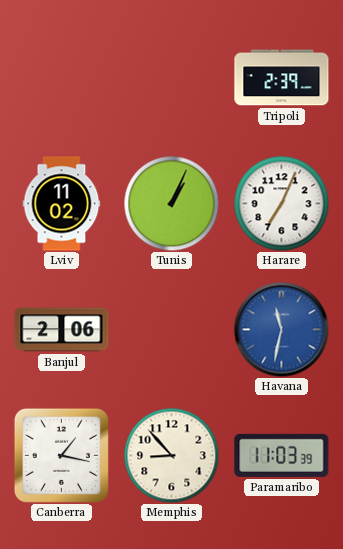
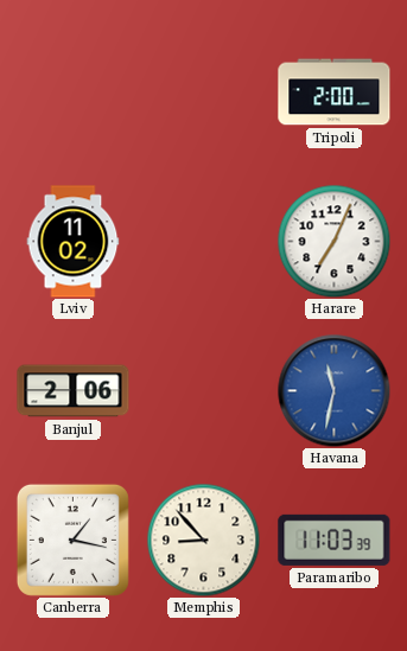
Tripoli: 2:39 -> 2:00
Tunis: 1:04 -> none
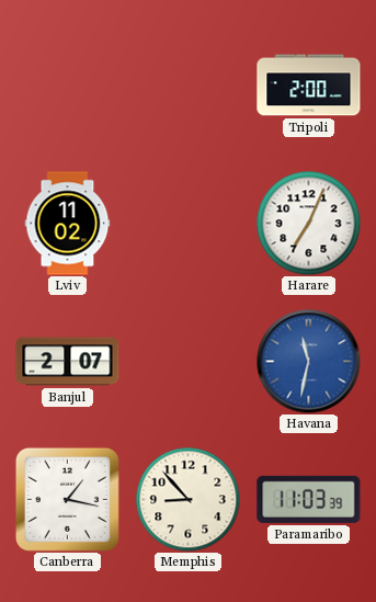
Banjul: 2:06 -> 2:07
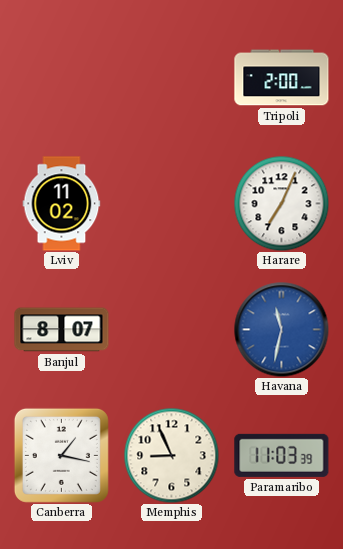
Banjul: 2:07 -> 8:07
Memphis: 8:53 -> 8:56
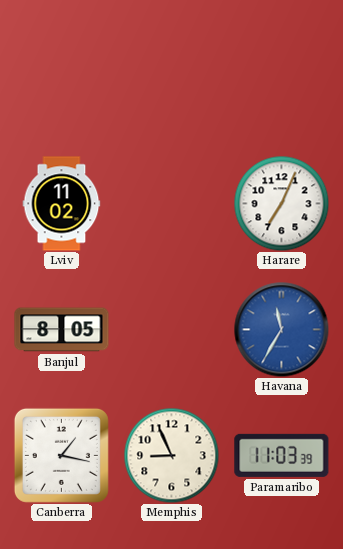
Tripoli: 2:00 -> none
Banjul: 8:07 -> 8:05
Havana: 11:32 -> 11:35
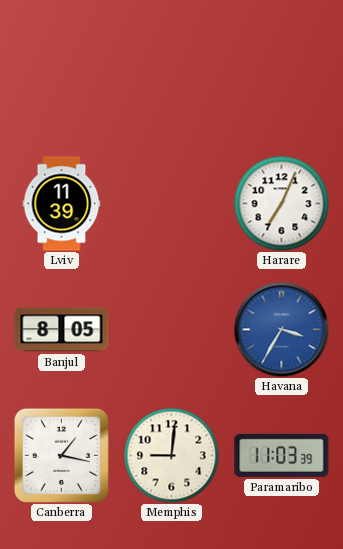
Lviv: 11:02 -> 11:39
Havana: 11:35 -> 3:35
Memphis: 8:56 -> 9:01
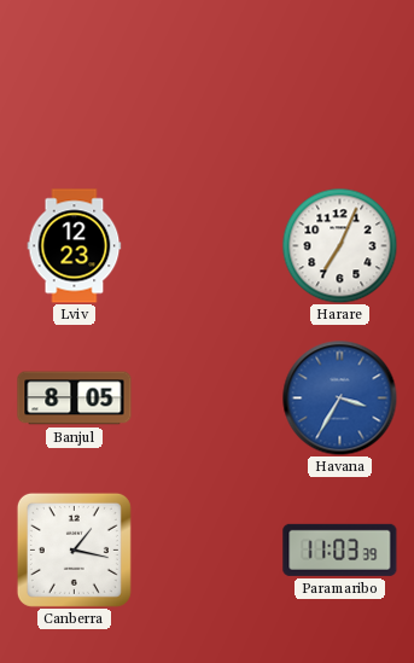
Lviv: 11:39 -> 12:23
Memphis: 9:01 -> none
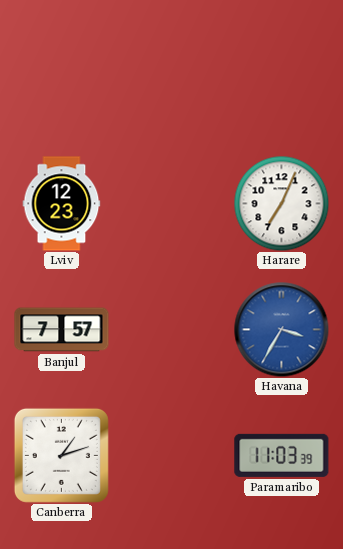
Banjul: 8:05 -> 7:57
Canberra: 1:17 -> 1:12
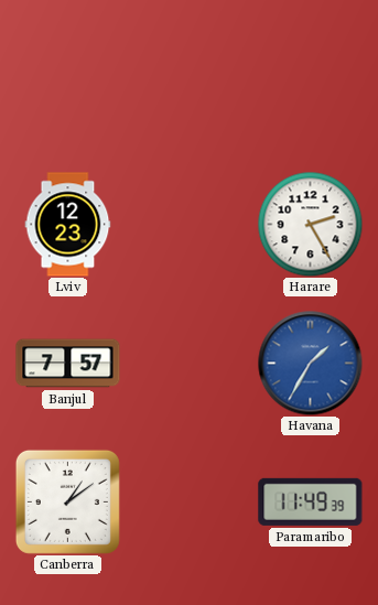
Harare: 7:04 -> 2:25
Havana: 3:35 -> 1:35
Canberra: 1:12 -> 1:09
Paramaribo: 11:03 -> 11:49
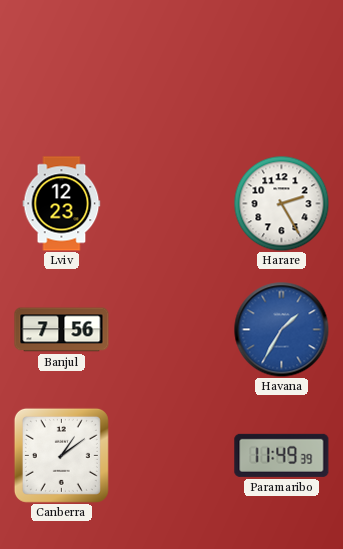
Banjul: 7:57 -> 7:56
